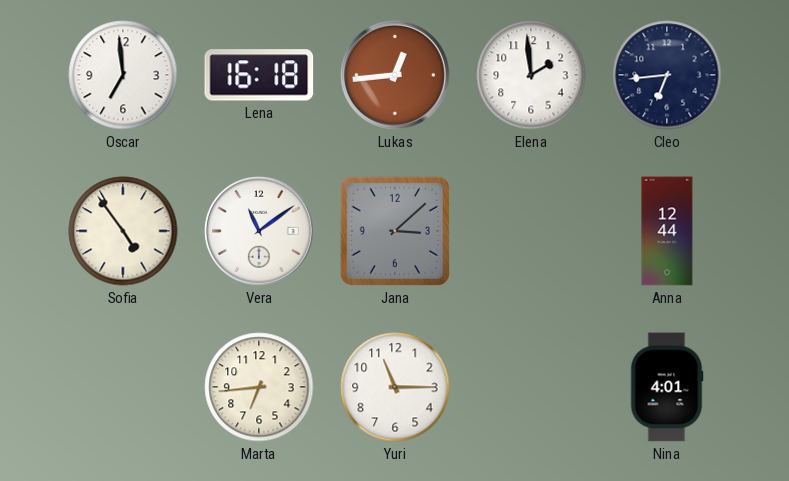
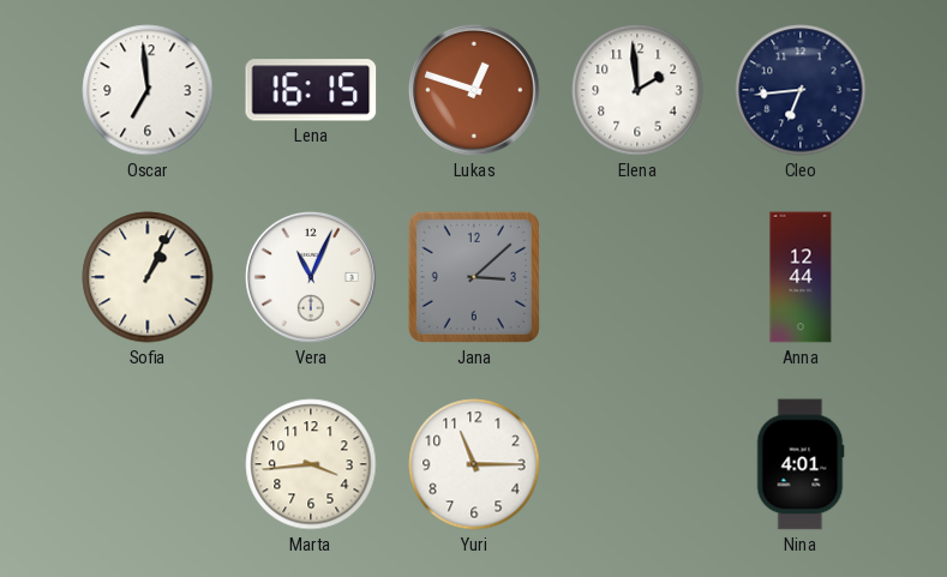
Lena: 16:18 -> 16:15
Lukas: 12:44 -> 12:48
Sofia: 4:54 -> 1:04
Vera: 11:09 -> 11:04
Marta: 6:44 -> 3:44
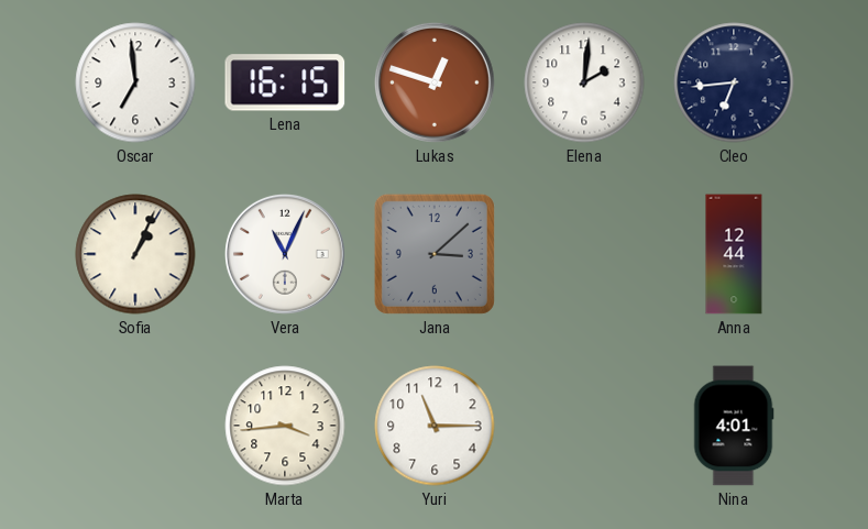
Elena: 1:59 -> 2:01
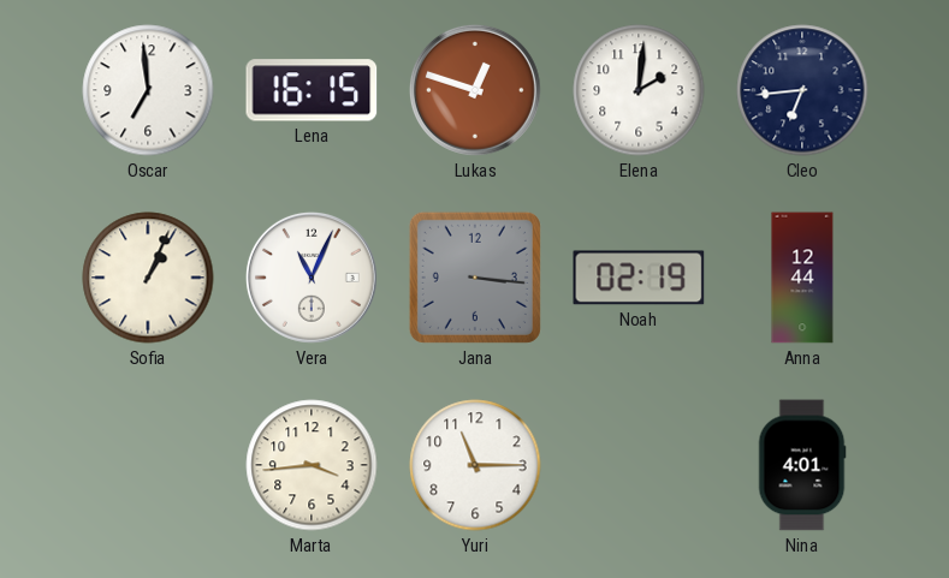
Jana: 3:08 -> 3:16
Noah: none -> 02:19
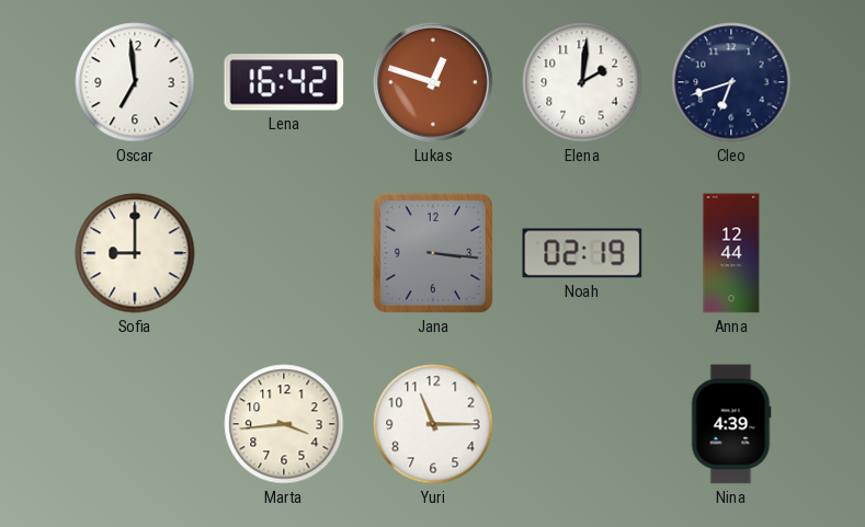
Lena: 16:15 -> 16:42
Cleo: 6:44 -> 6:42
Sofia: 1:04 -> 9:00
Vera: 11:04 -> none
Nina: 4:01 -> 4:39
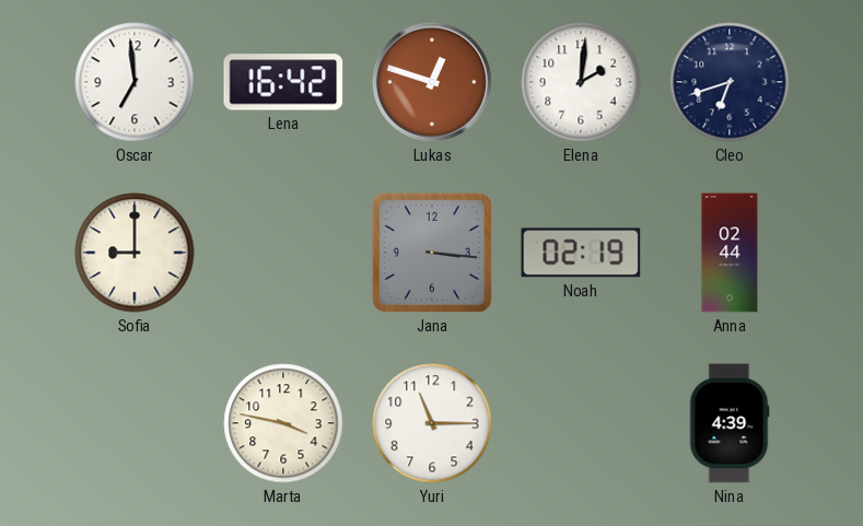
Anna: 12:44 -> 02:44
Marta: 3:44 -> 3:47
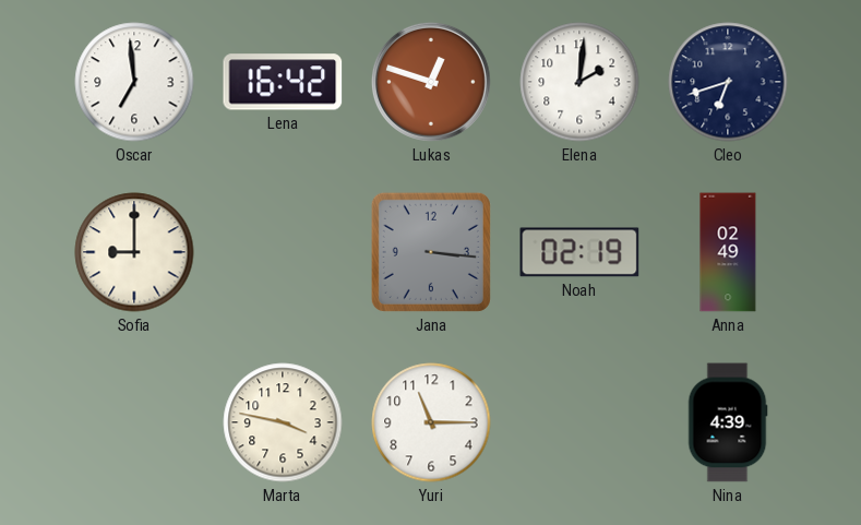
Anna: 02:44 -> 02:49
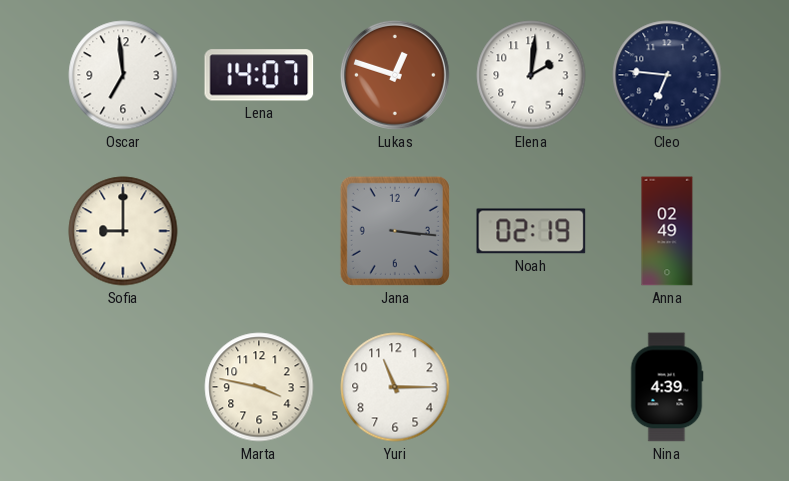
Lena: 16:42 -> 14:07
Cleo: 6:42 -> 6:46
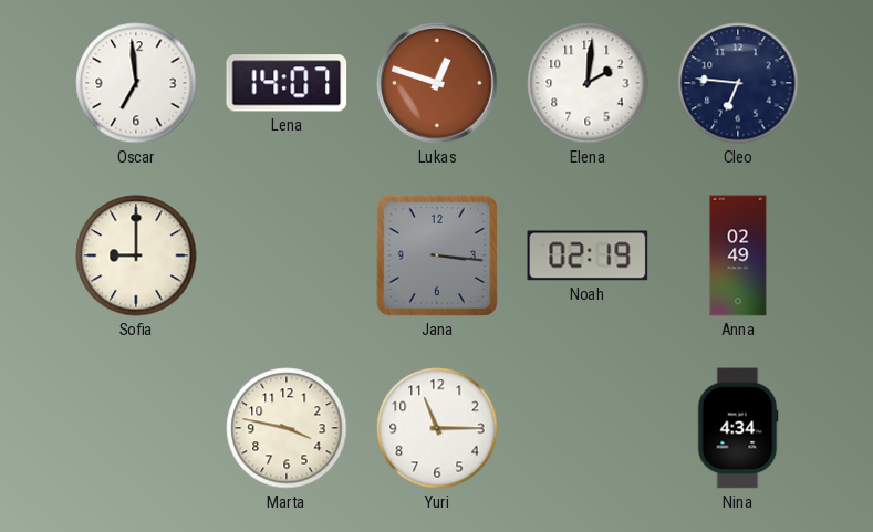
Nina: 4:39 -> 4:34
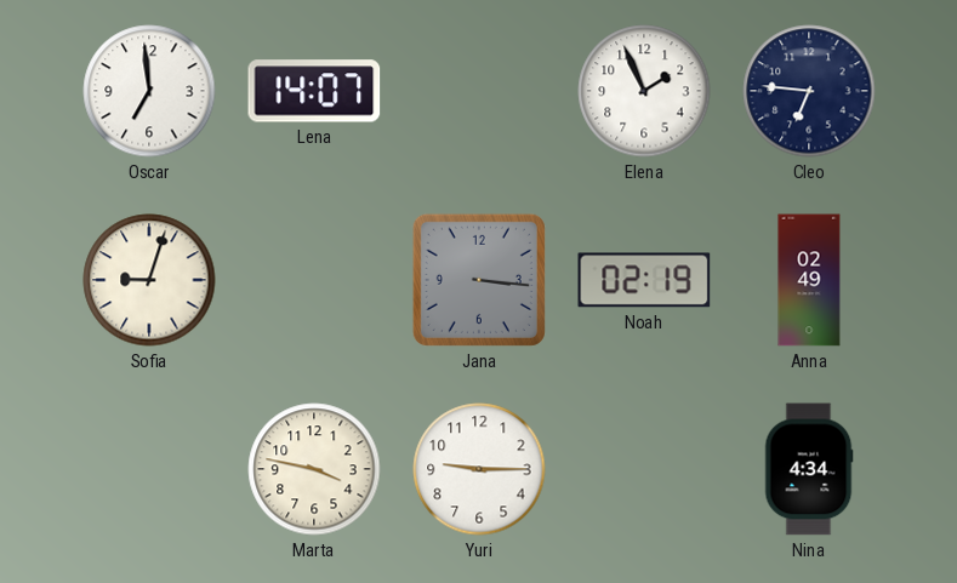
Lukas: 12:48 -> none
Elena: 2:01 -> 1:56
Sofia: 9:00 -> 9:03
Yuri: 11:15 -> 9:15
